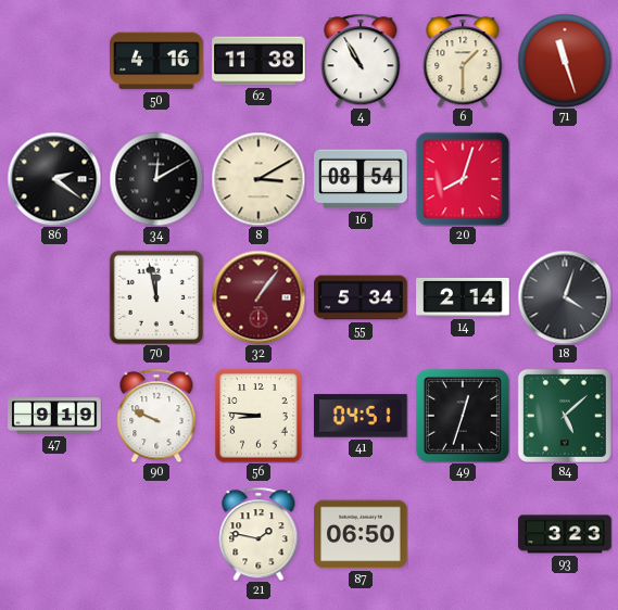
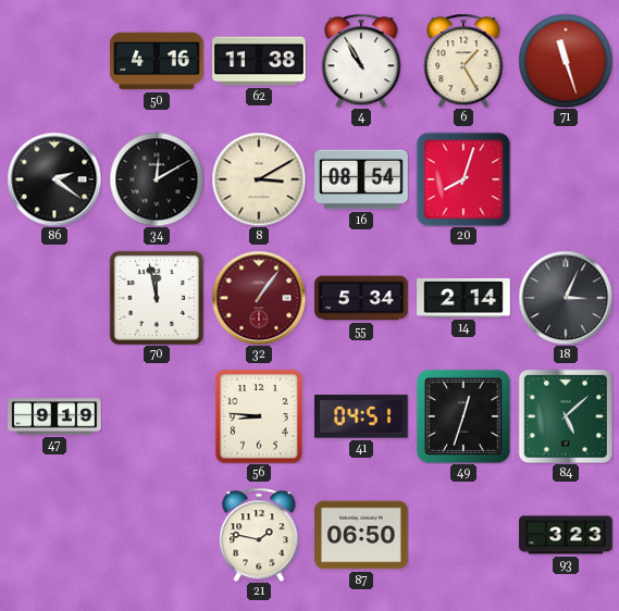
6: 1:30 -> 1:25
18: 4:03 -> 3:04
90: 9:49 -> none
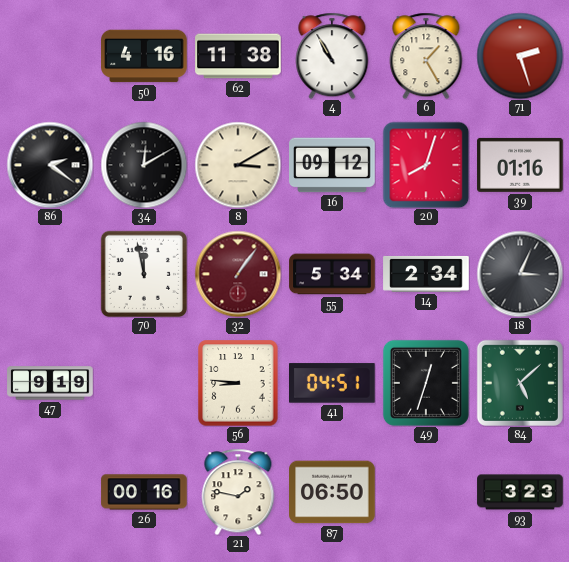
71: 11:27 -> 2:27
16: 08:54 -> 09:12
39: none -> 01:16
14: 2:14 -> 2:34
26: none -> 00:16
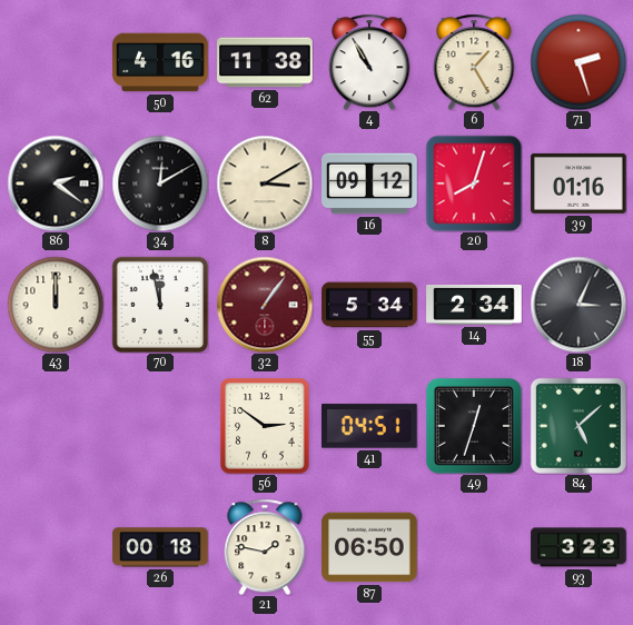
43: none -> 12:00
47: 9:19 -> none
56: 8:46 -> 2:51
26: 00:16 -> 00:18
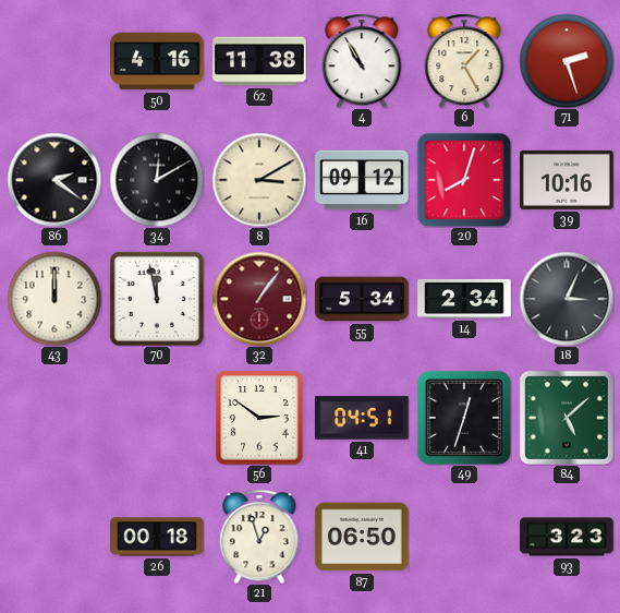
39: 01:16 -> 10:16
21: 1:47 -> 12:57
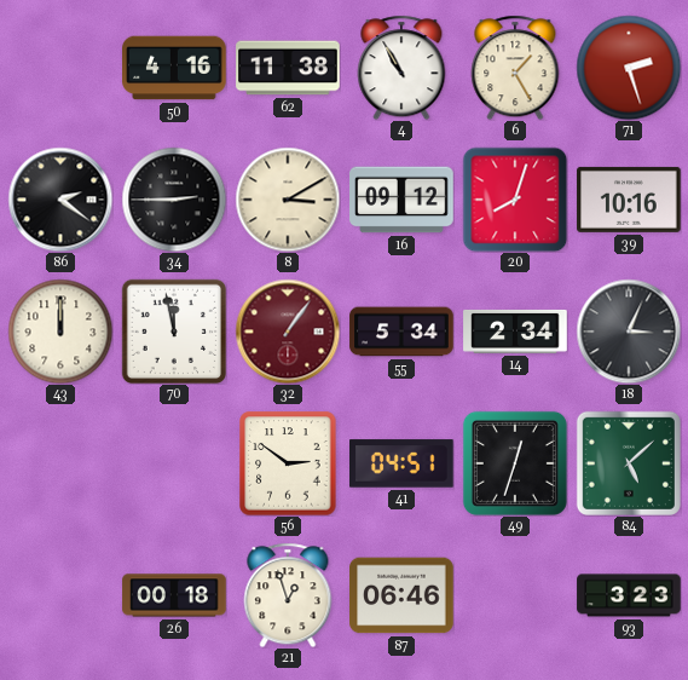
34: 12:10 -> 2:45
87: 06:50 -> 06:46
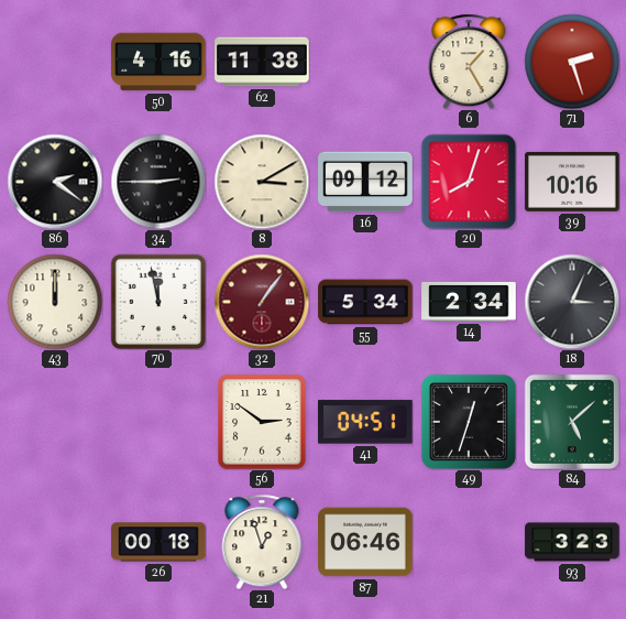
4: 10:55 -> none
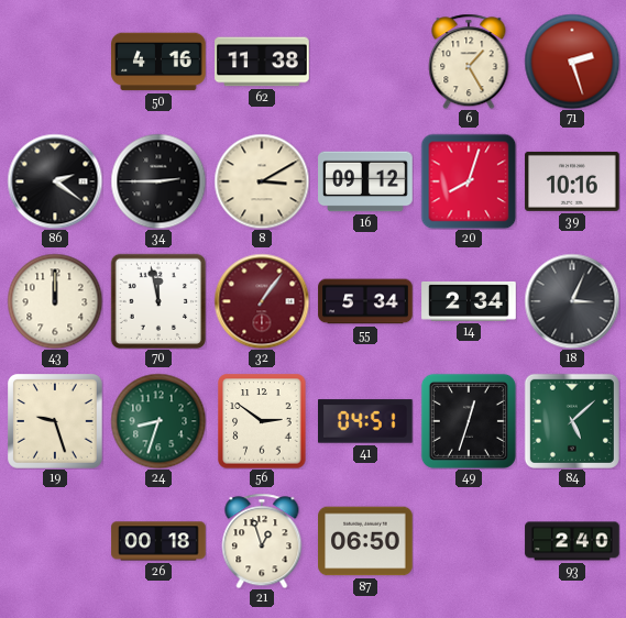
19: none -> 9:27
24: none -> 8:33
87: 06:46 -> 06:50
93: 3:23 -> 2:40
